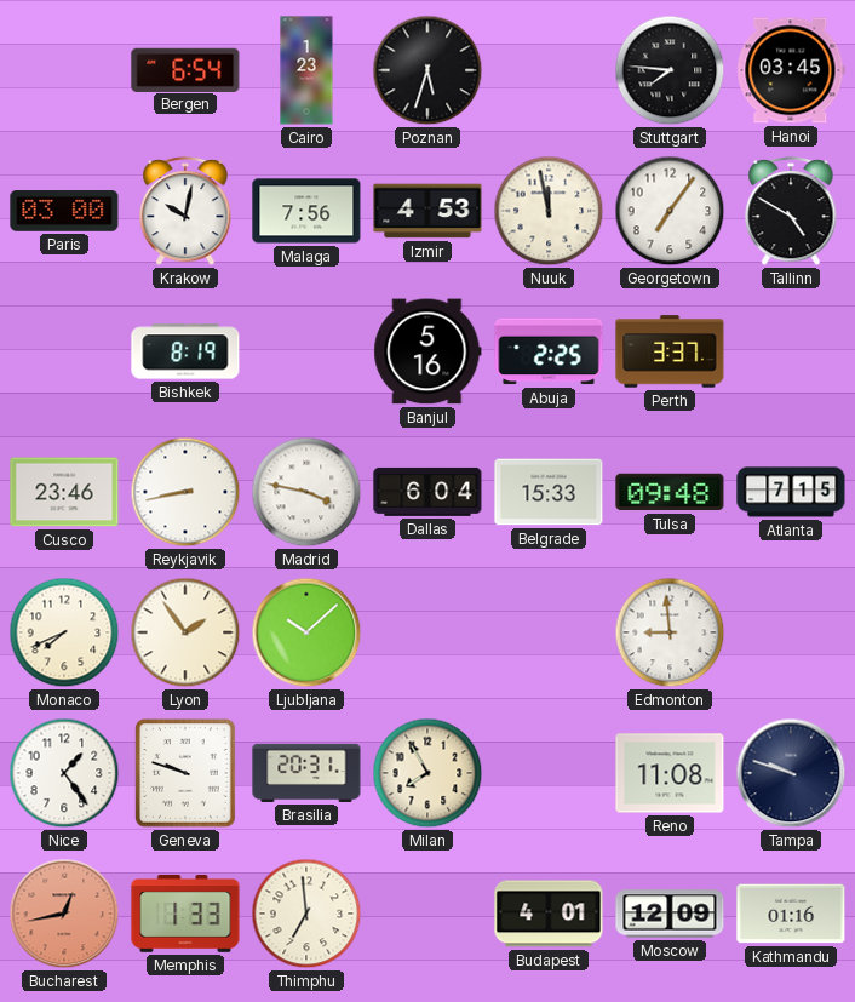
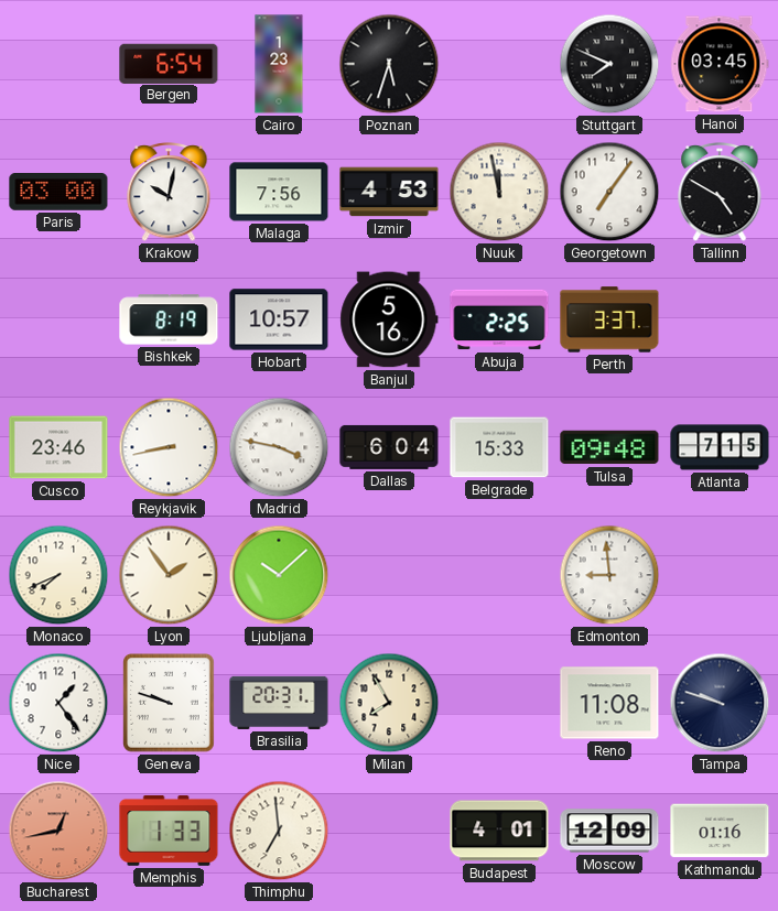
Stuttgart: 7:46 -> 7:49
Hobart: none -> 10:57
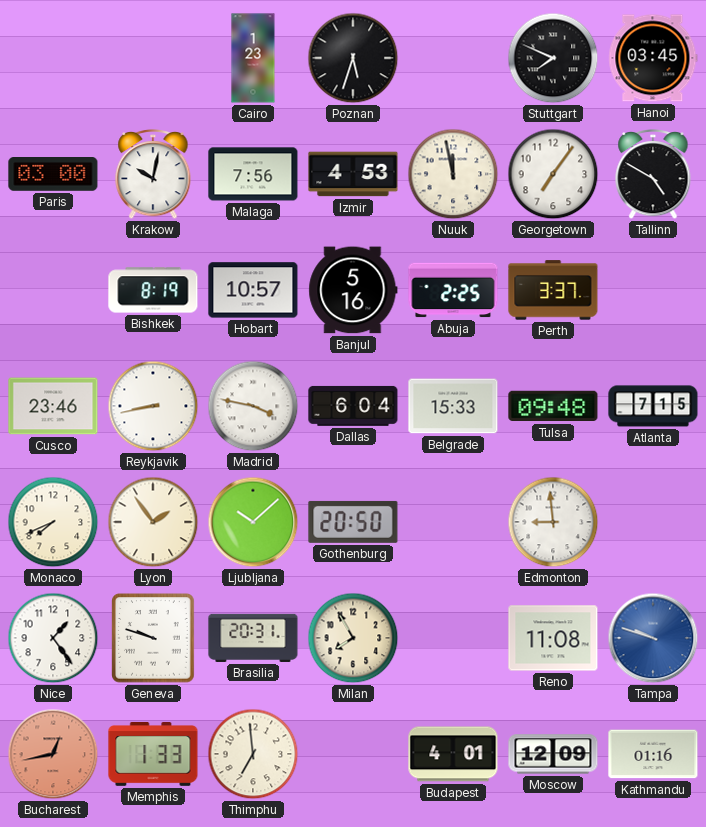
Bergen: 6:54 -> none
Gothenburg: none -> 20:50
Tampa dial: navy -> blue
